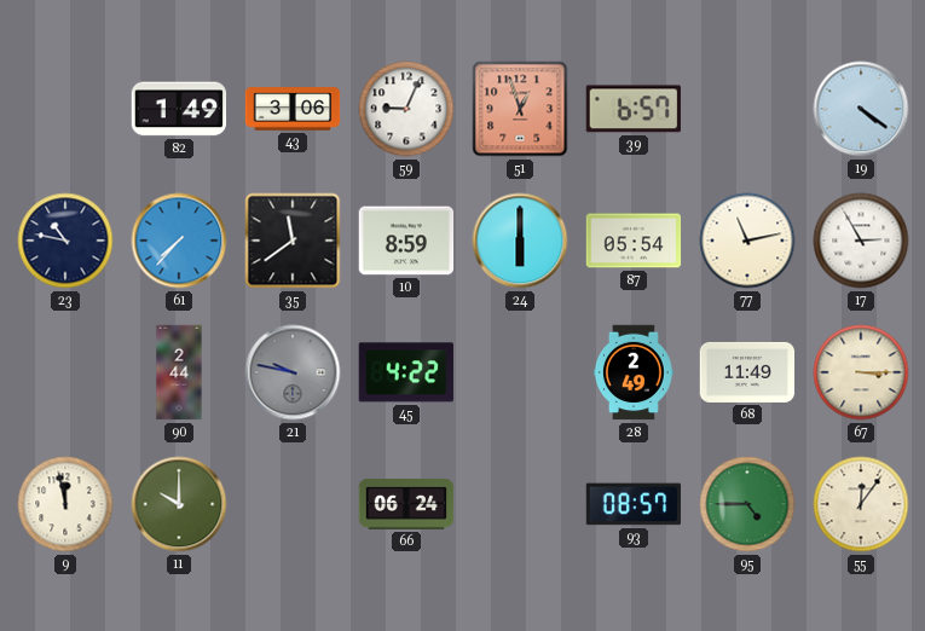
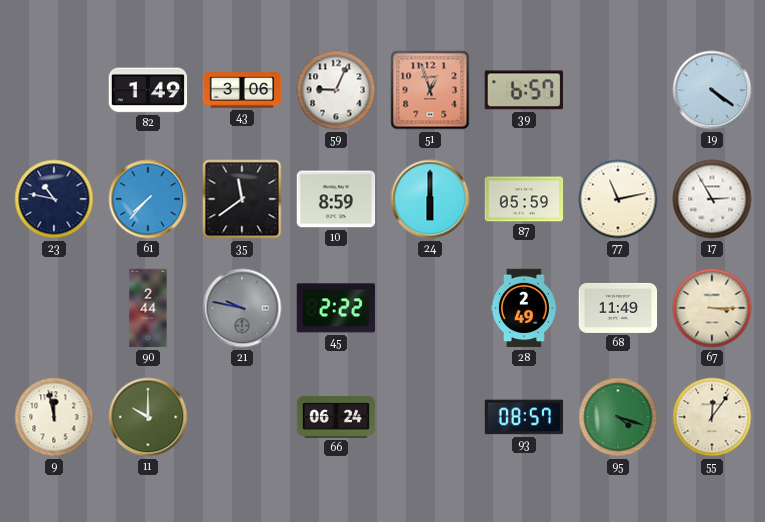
87: 05:54 -> 05:59
45: 4:22 -> 2:22
95: 4:45 -> 4:18
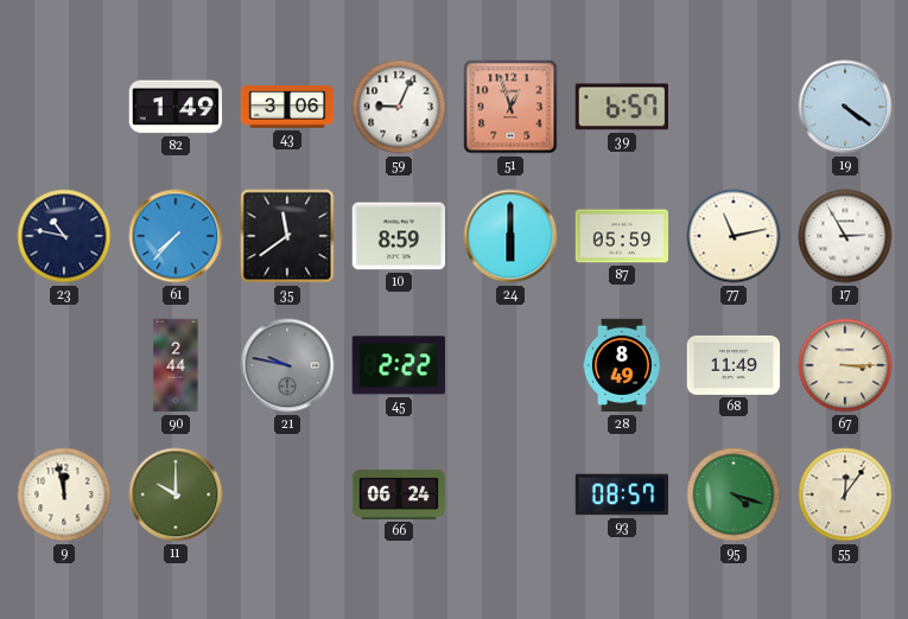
28: 2:49 -> 8:49
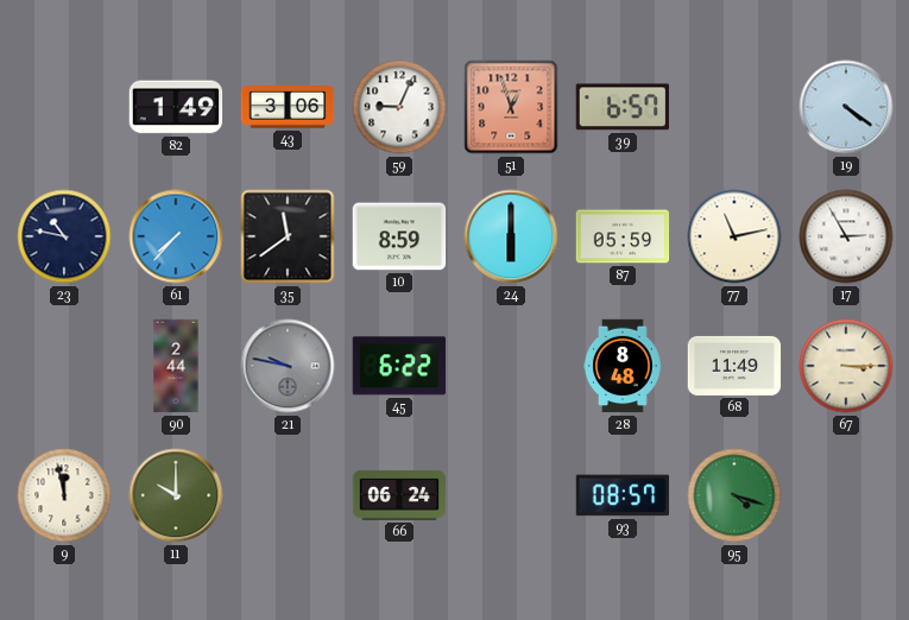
45: 2:22 -> 6:22
28: 8:49 -> 8:48
55: 12:06 -> none
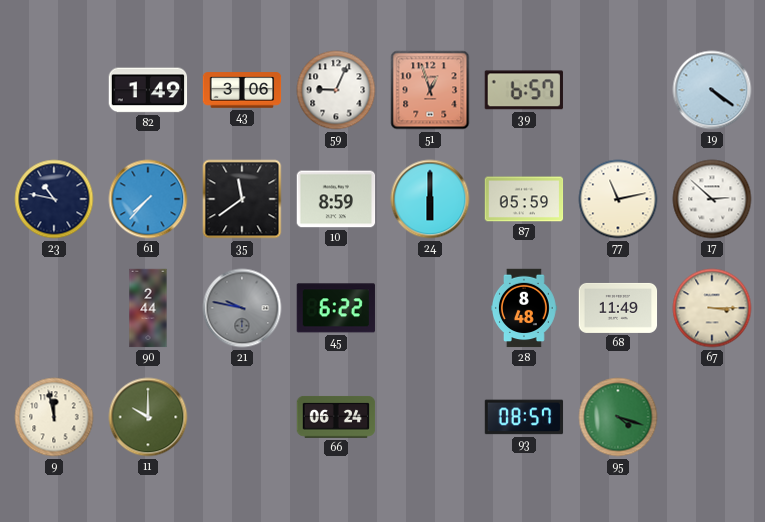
17: 2:55 -> 2:52
